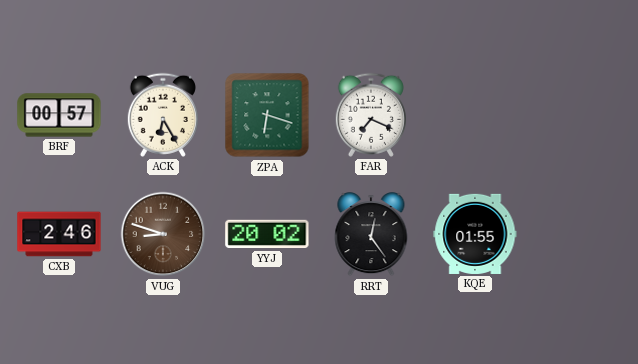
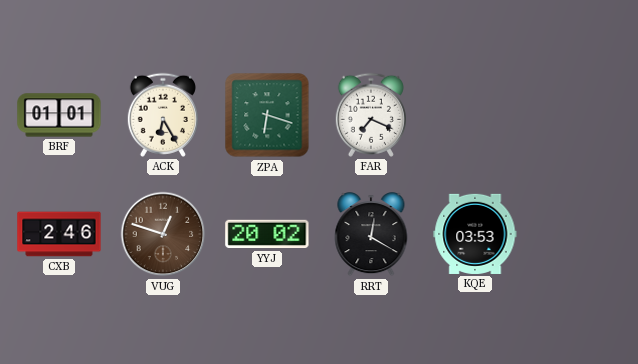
BRF: 00:57 -> 01:01
VUG: 8:48 -> 12:48
RRT: 12:24 -> 12:20
KQE: 01:55 -> 03:53
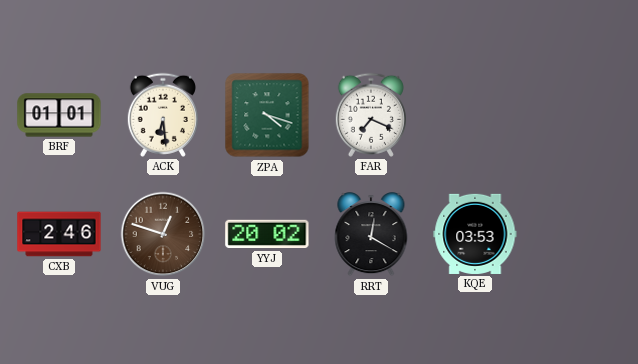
ACK: 6:25 -> 6:29
ZPA: 6:18 -> 4:18
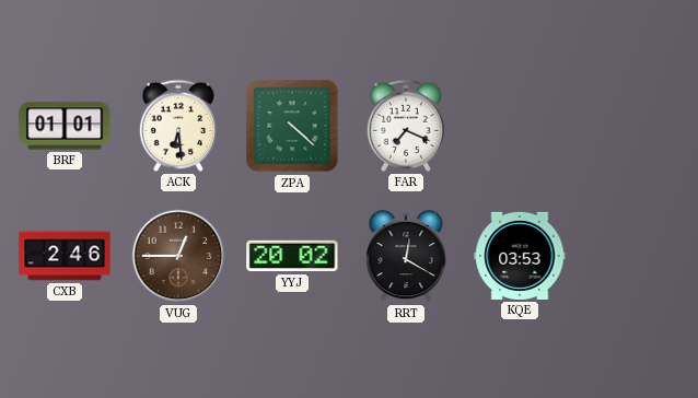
ZPA: 4:18 -> 4:22
VUG: 12:48 -> 12:45
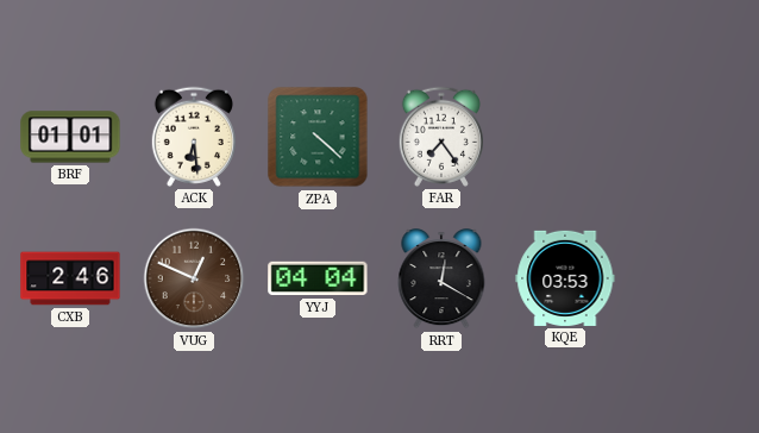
FAR: 7:19 -> 7:24
VUG: 12:45 -> 12:49
YYJ: 20:02 -> 04:04
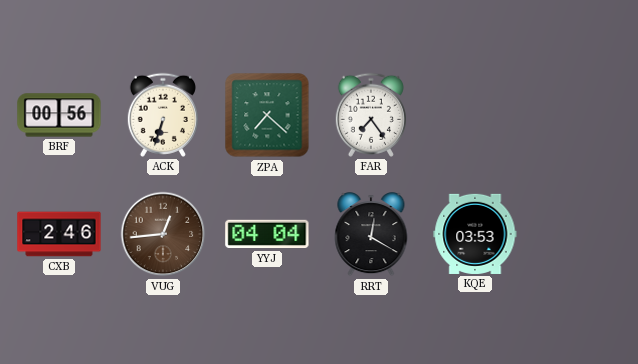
BRF: 01:01 -> 00:56
ACK: 6:29 -> 6:33
ZPA: 4:22 -> 7:22
VUG: 12:49 -> 12:44
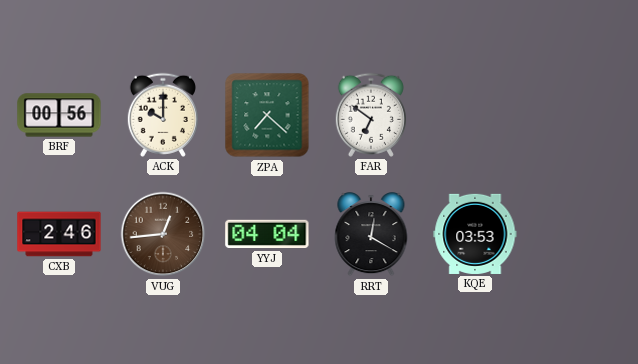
ACK: 6:33 -> 10:00
FAR: 7:24 -> 6:51
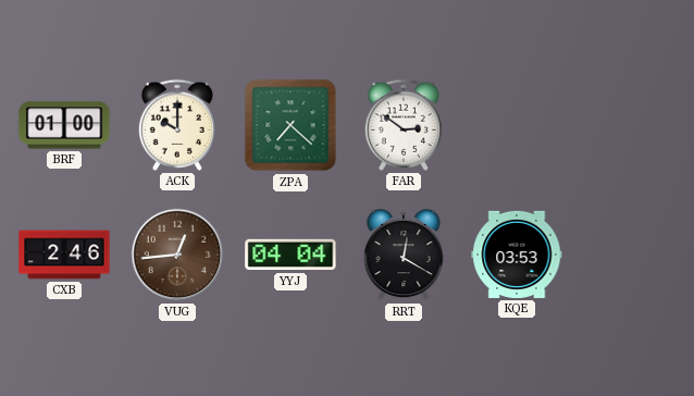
BRF: 00:56 -> 01:00
FAR: 6:51 -> 2:51
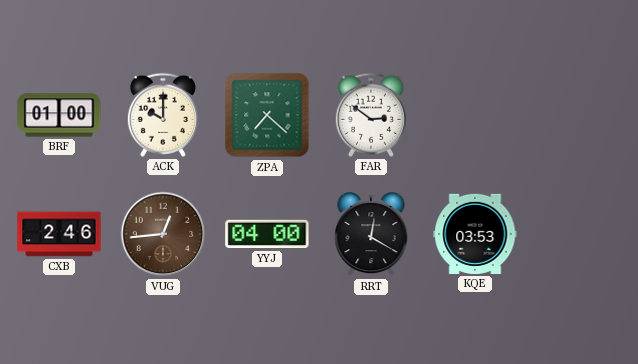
YYJ: 04:04 -> 04:00
